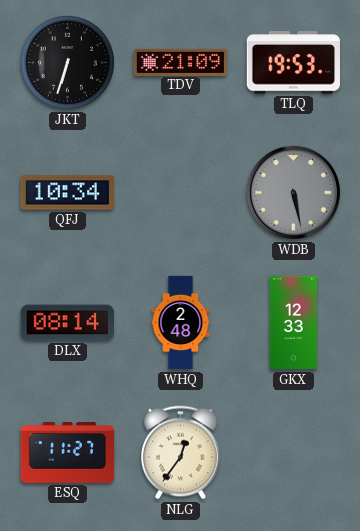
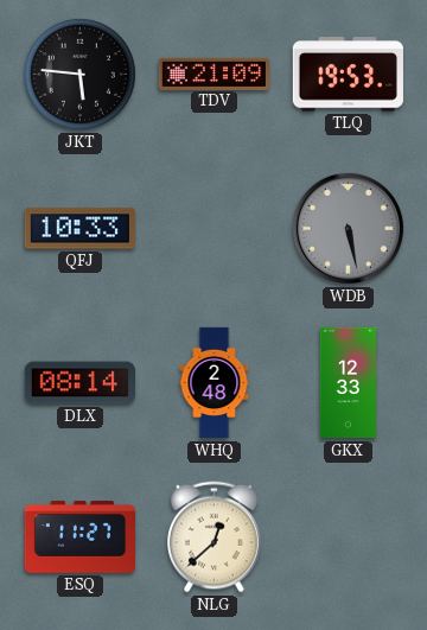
JKT: 6:33 -> 5:46
QFJ: 10:34 -> 10:33
NLG: 12:36 -> 12:38
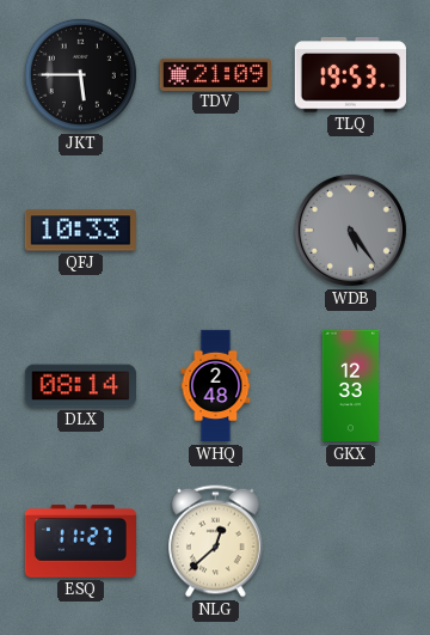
JKT: 5:46 -> 5:45
WDB: 5:28 -> 5:24
